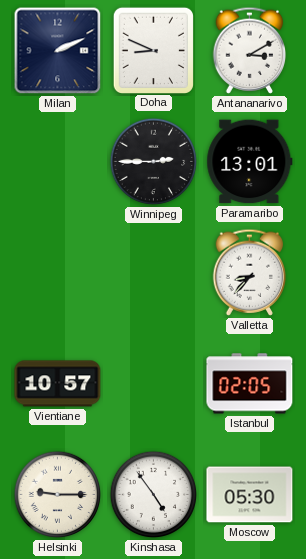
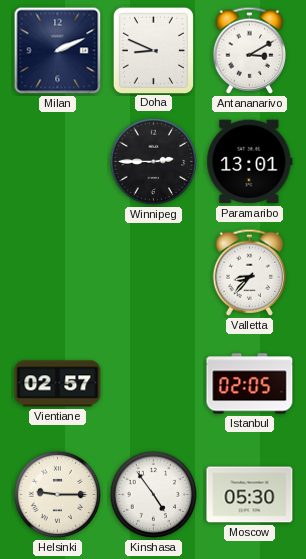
Vientiane: 10:57 -> 02:57
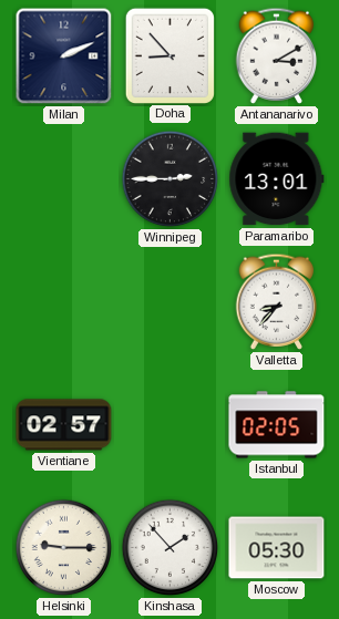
Doha: 8:49 -> 8:53
Kinshasa: 4:54 -> 1:53
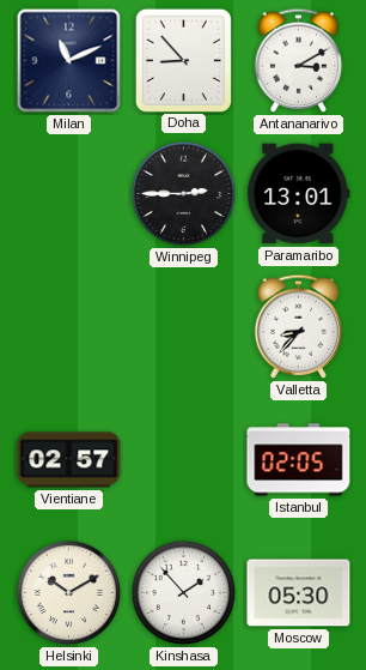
Milan: 2:11 -> 11:11
Helsinki: 9:15 -> 10:10
